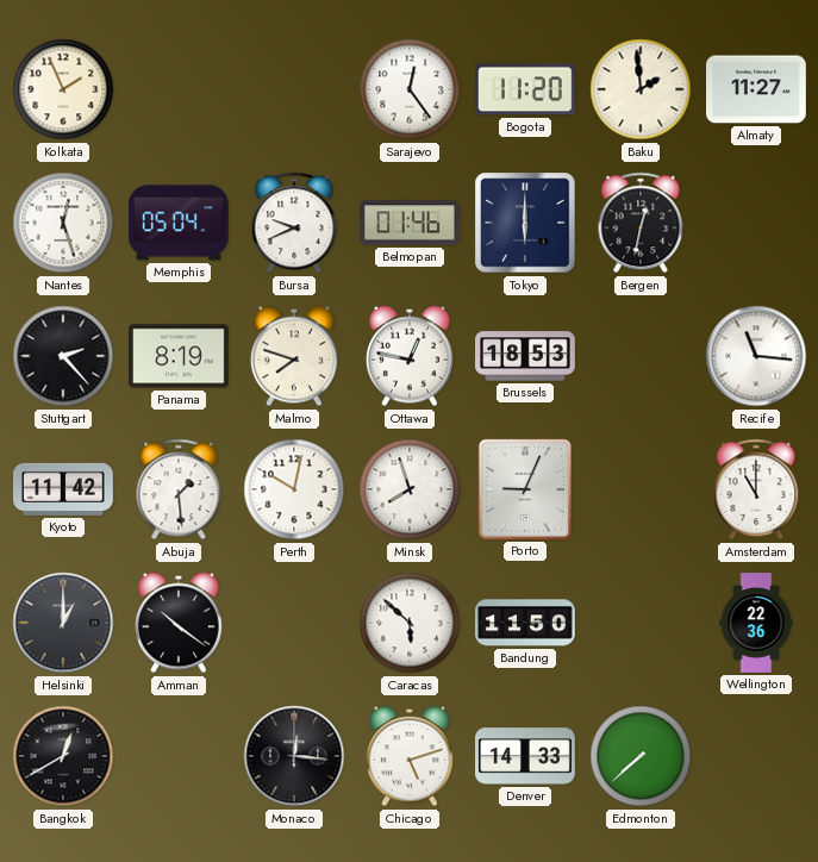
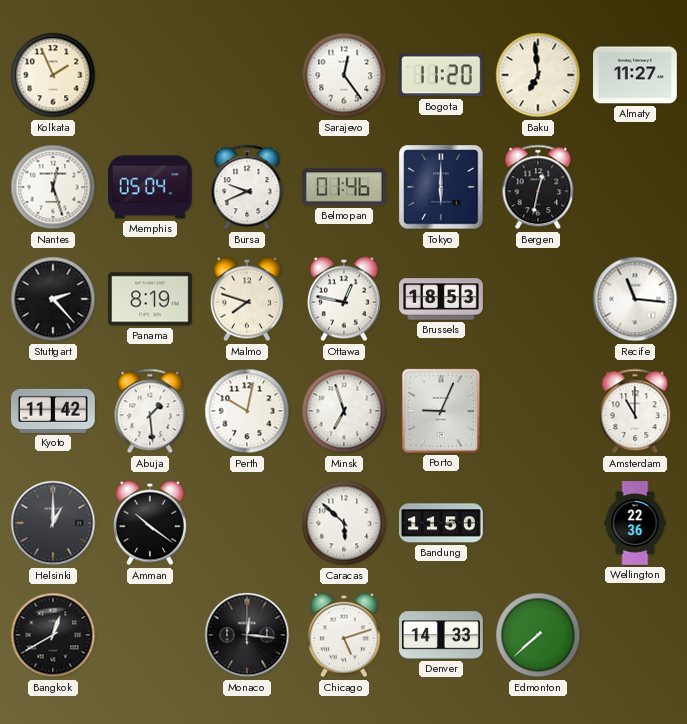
Baku: 1:59 -> 6:59
Minsk: 7:57 -> 6:57
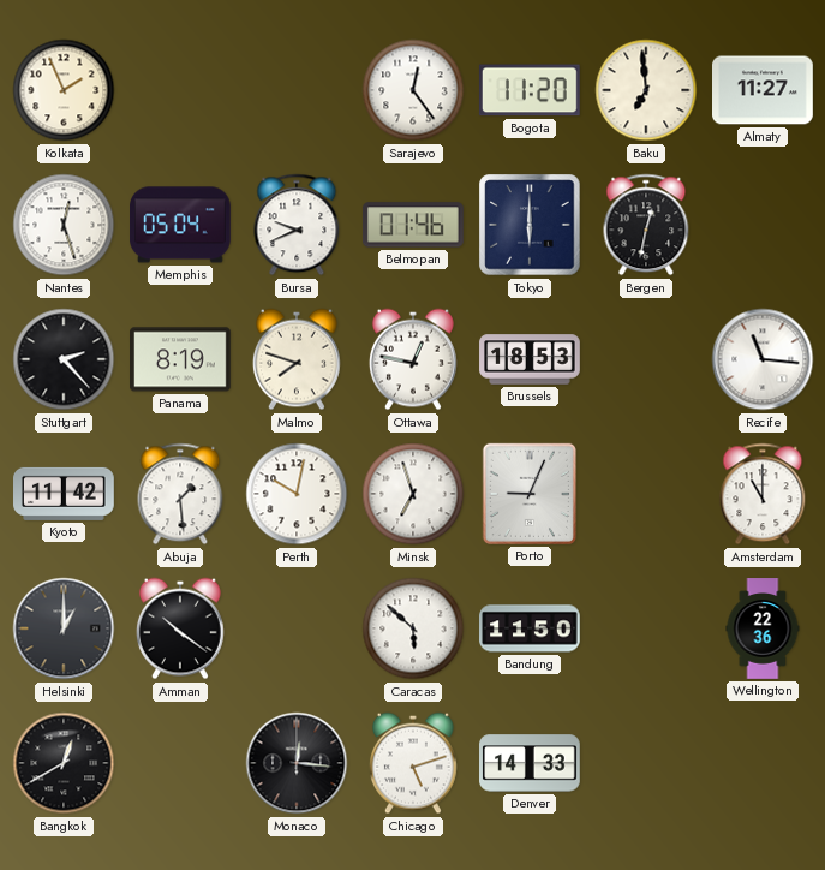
Edmonton: 7:38 -> none
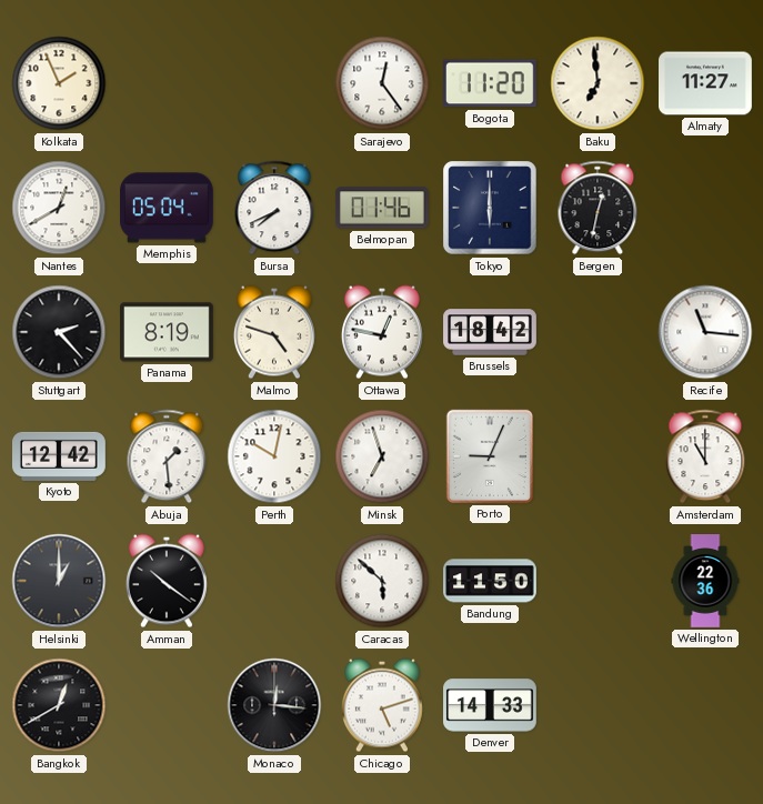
Nantes: 12:27 -> 12:40
Bursa: 9:41 -> 7:41
Malmo: 7:48 -> 4:48
Brussels: 18:53 -> 18:42
Kyoto: 11:42 -> 12:42
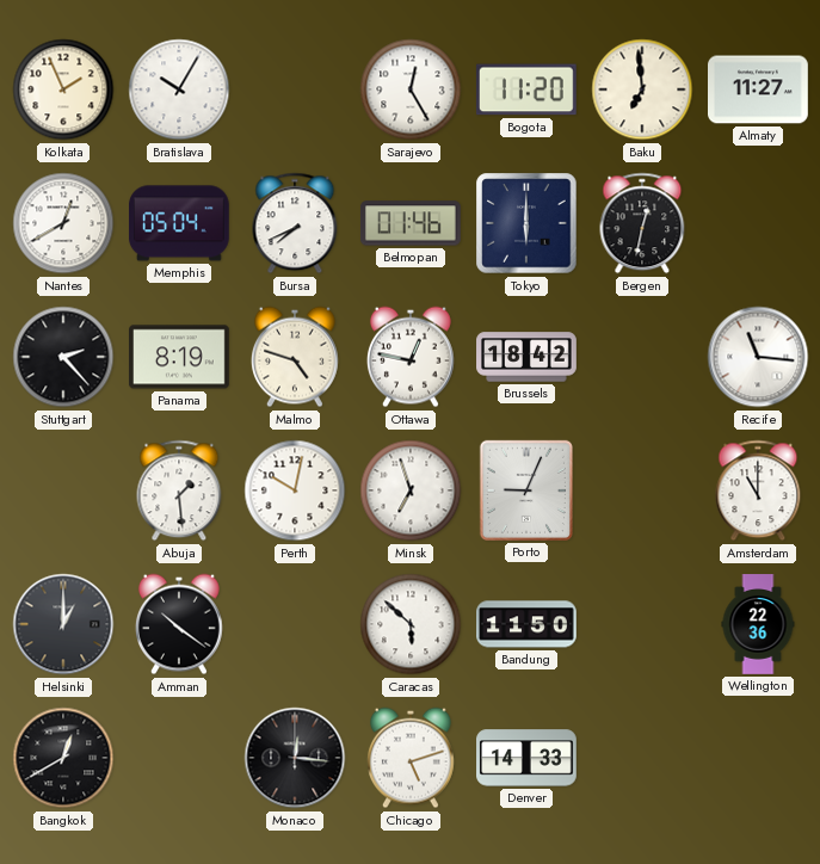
Bratislava: none -> 10:05
Sarajevo: 12:24 -> 12:25
Kyoto: 12:42 -> none
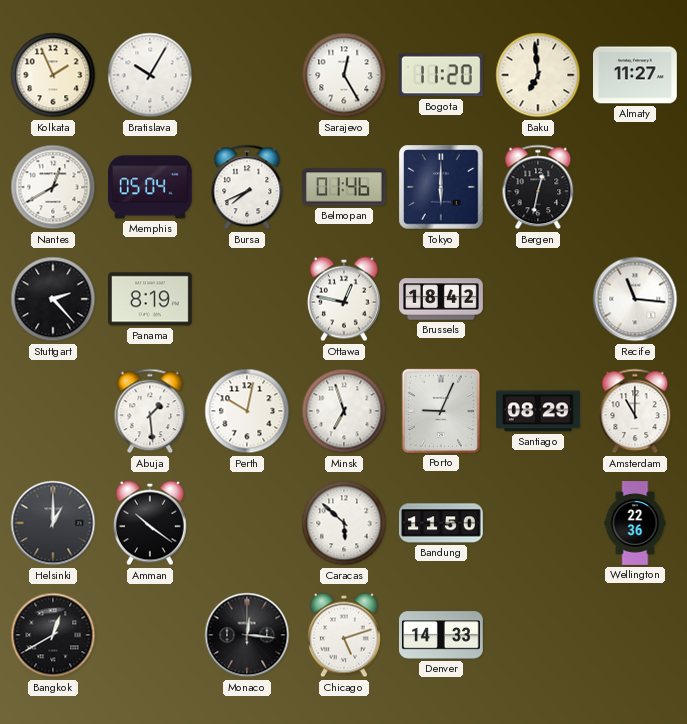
Malmo: 4:48 -> none
Santiago: none -> 08:29
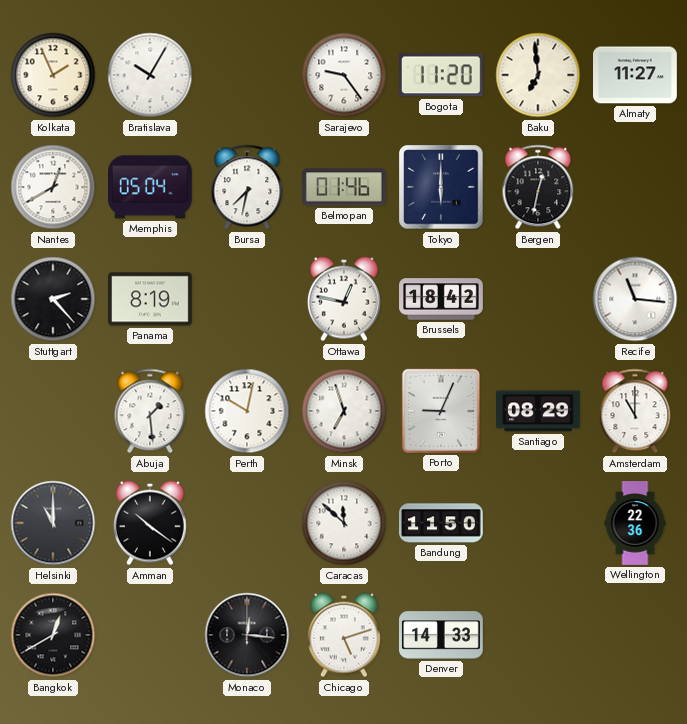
Sarajevo: 12:25 -> 9:24
Bursa: 7:41 -> 7:32
Helsinki: 1:00 -> 11:00
Caracas: 5:52 -> 11:52
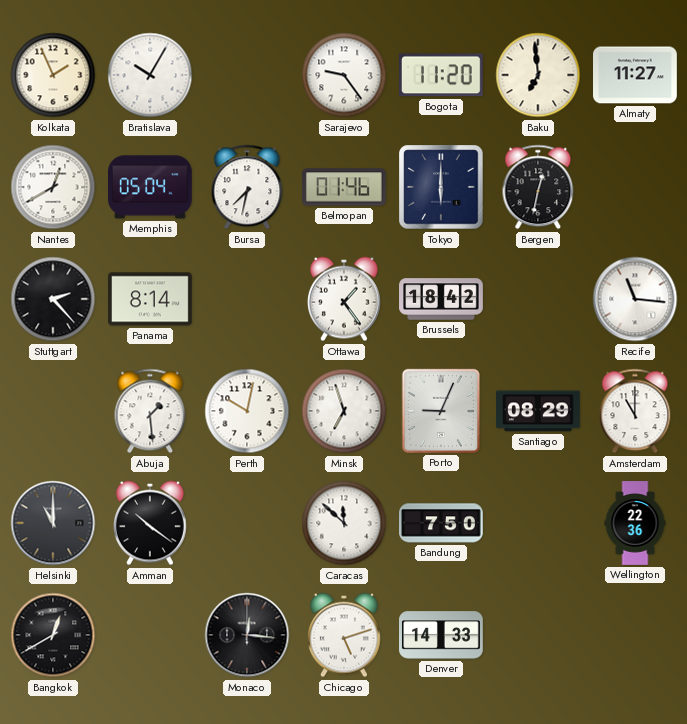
Panama: 8:19 -> 8:14
Ottawa: 12:47 -> 1:24
Bandung: 11:50 -> 7:50
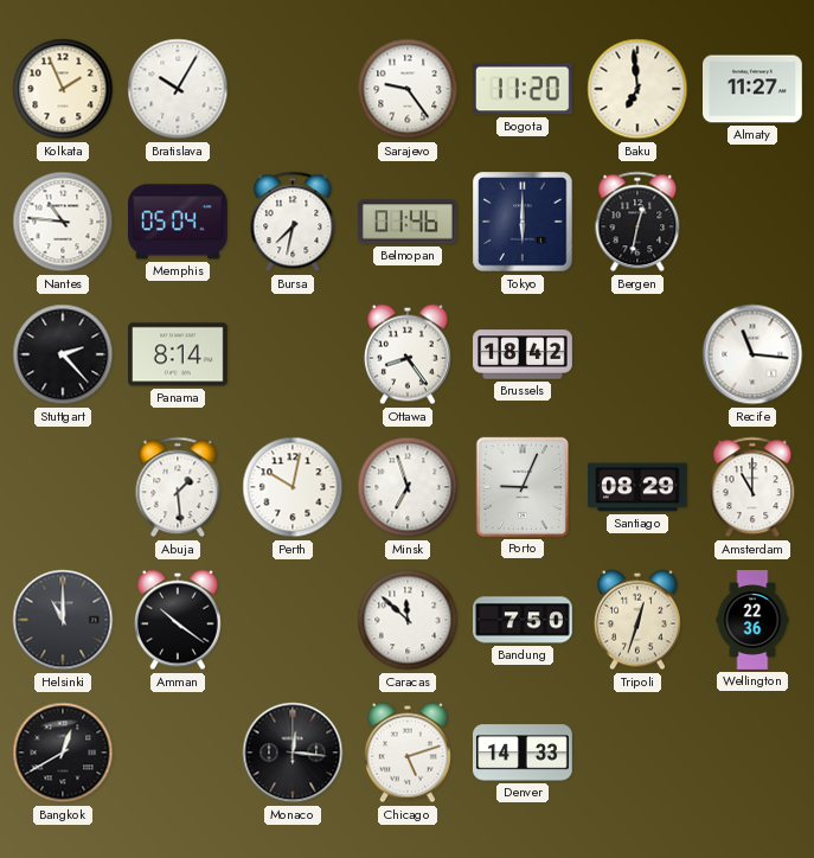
Nantes: 12:40 -> 10:46
Ottawa: 1:24 -> 8:24
Tripoli: none -> 12:33
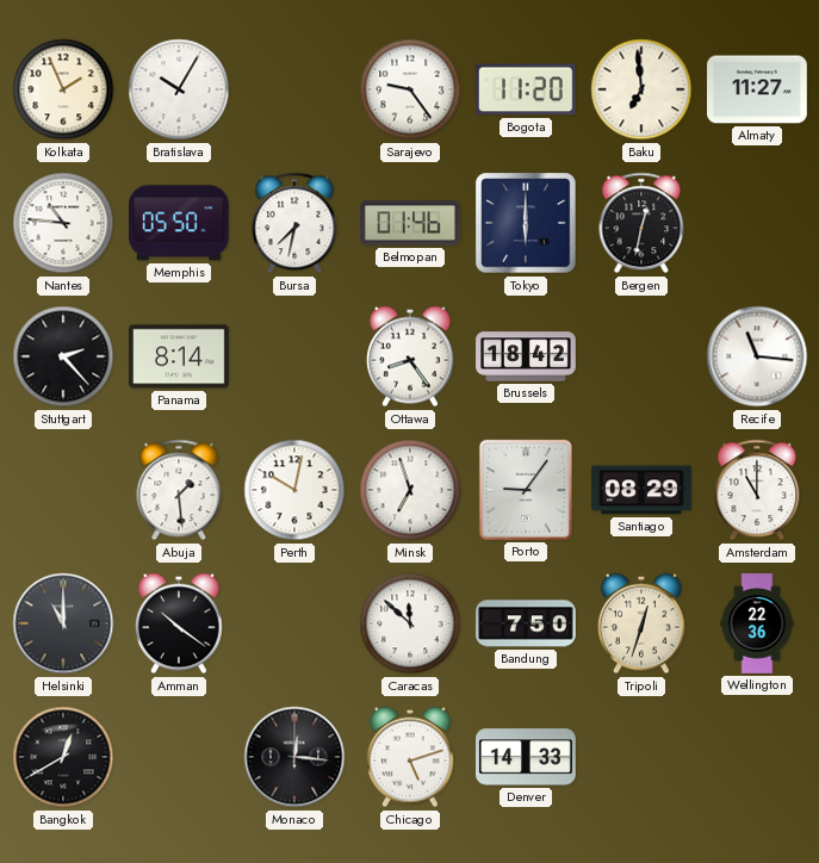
Memphis: 05:04 -> 05:50
Porto: 9:04 -> 9:06
